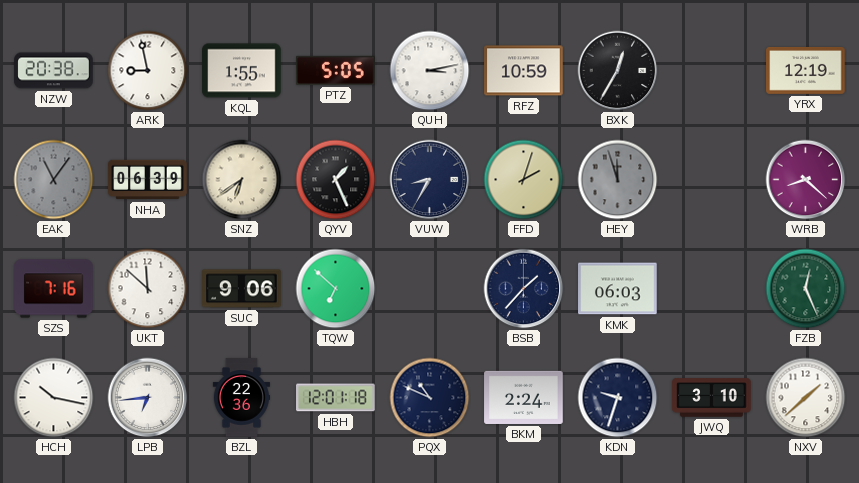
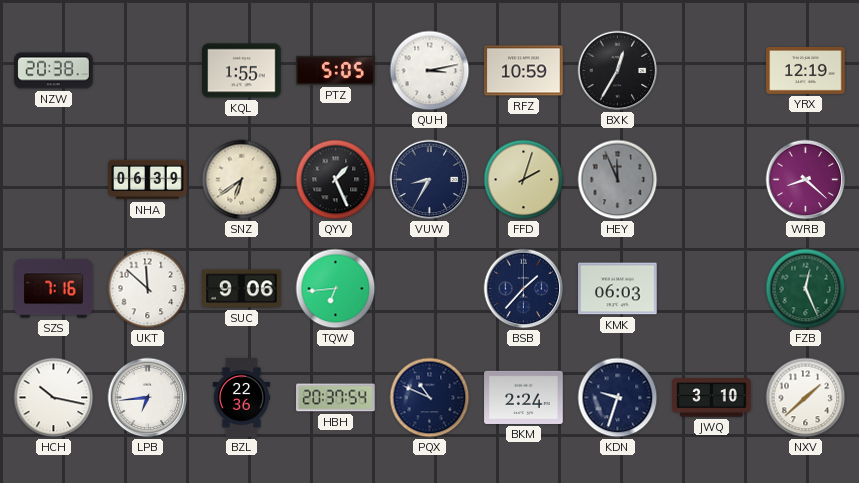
ARK: 8:58 -> none
EAK: 11:06 -> none
HEY: 11:57 -> 11:56
TQW: 6:52 -> 6:44
HBH: 12:01 -> 20:37
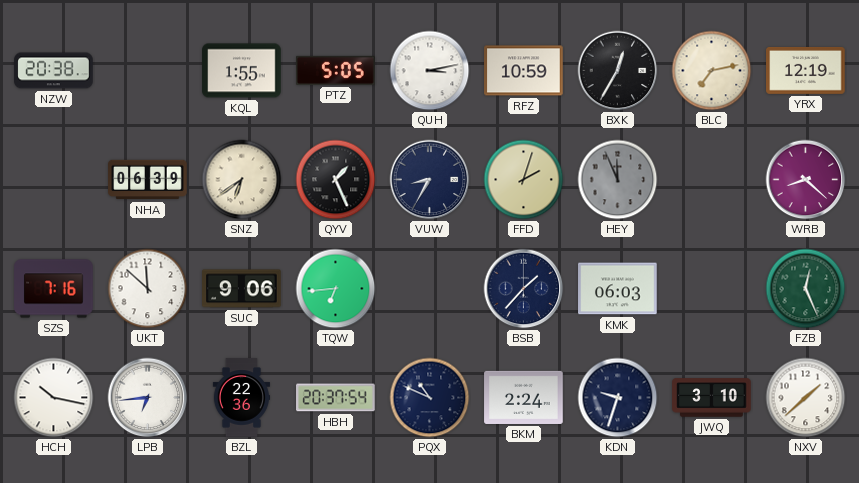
BLC: none -> 7:13
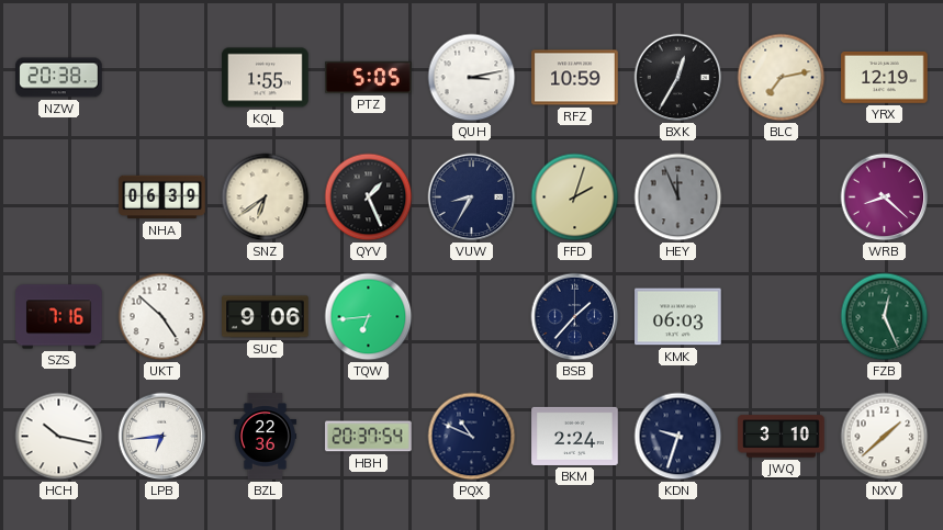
UKT: 11:52 -> 4:52
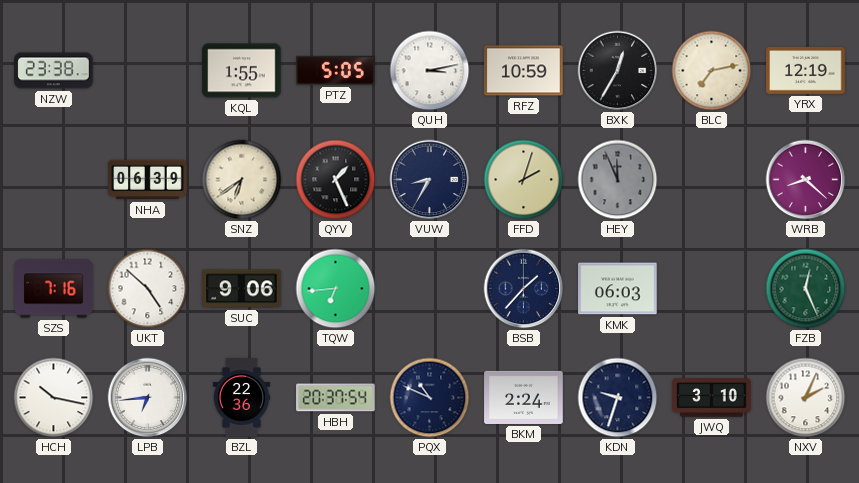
NZW: 20:38 -> 23:38
NXV: 1:38 -> 2:04
